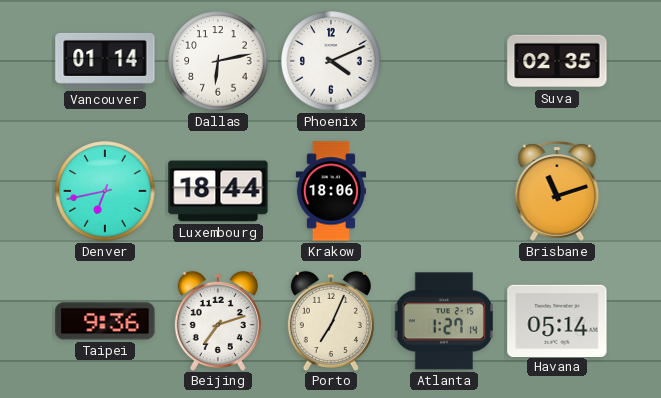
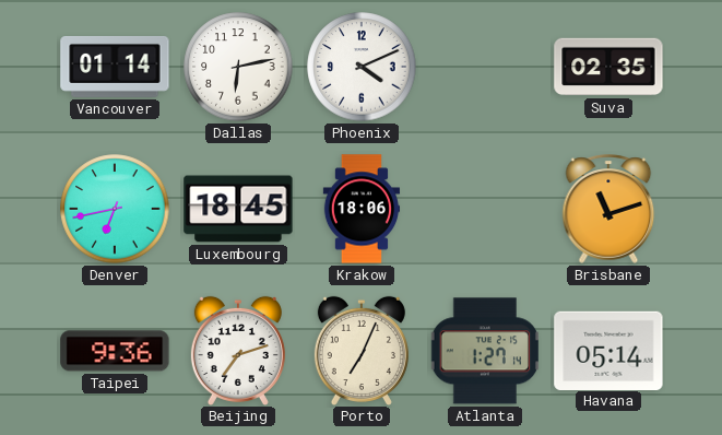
Luxembourg: 18:44 -> 18:45
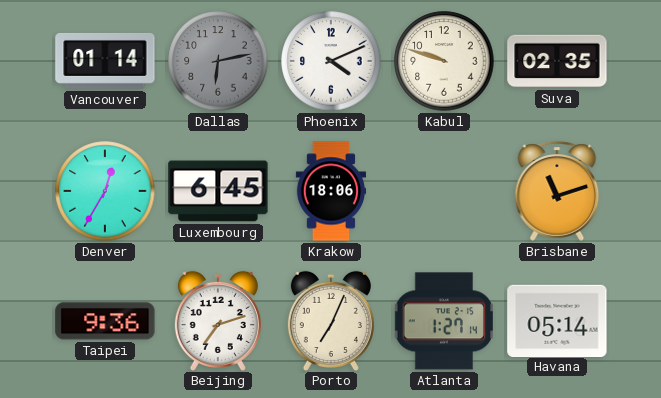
Dallas dial: white -> grey
Kabul: none -> 9:48
Denver: 6:43 -> 12:35
Luxembourg: 18:45 -> 6:45
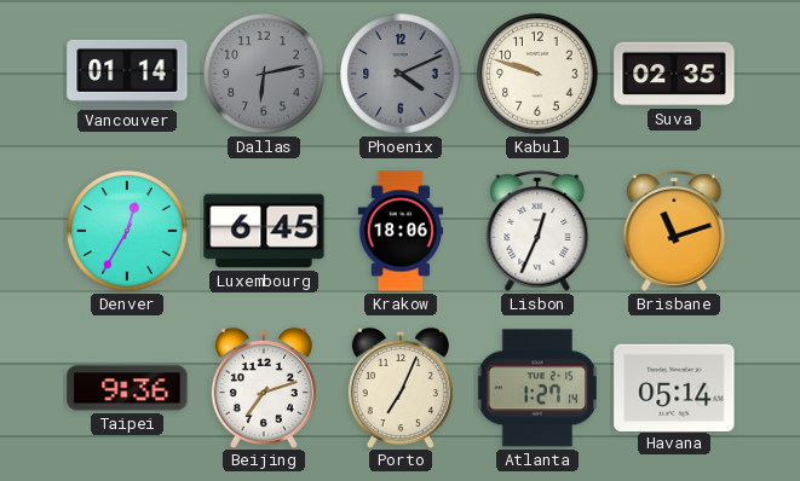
Phoenix dial: white -> grey
Lisbon: none -> 12:34
